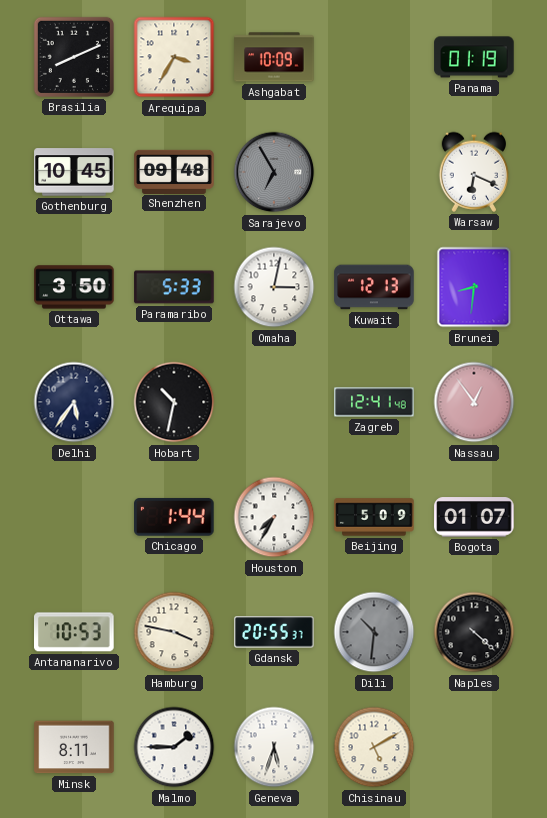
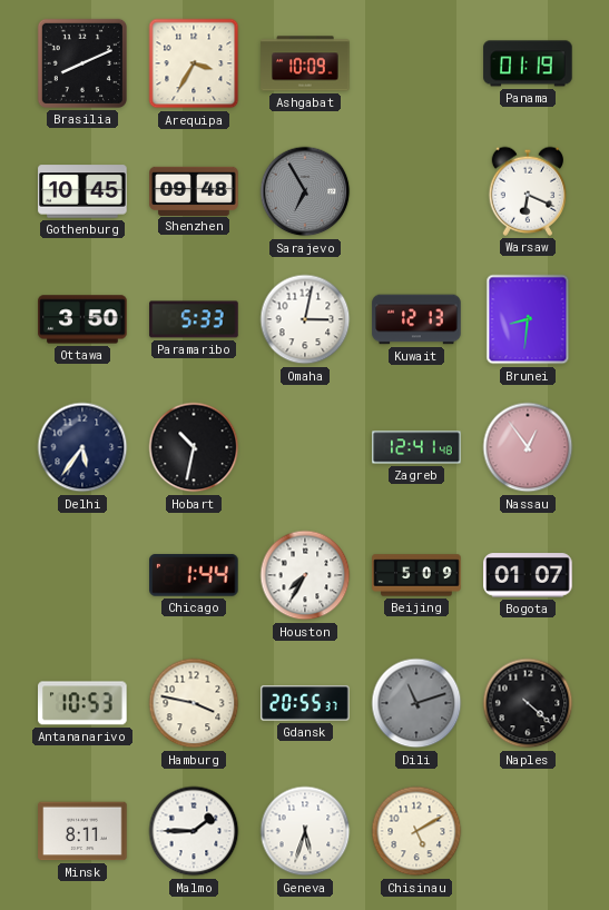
Dili: 10:31 -> 11:12
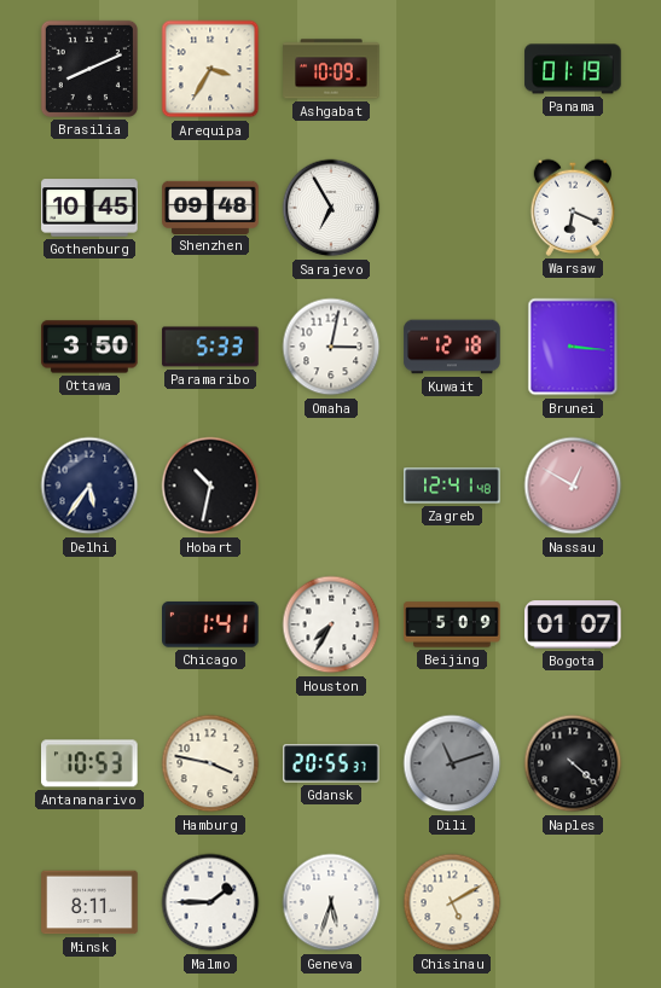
Sarajevo dial: grey -> white
Kuwait: 12:13 -> 12:18
Brunei: 8:31 -> 3:16
Nassau: 12:54 -> 12:50
Chicago: 1:44 -> 1:41
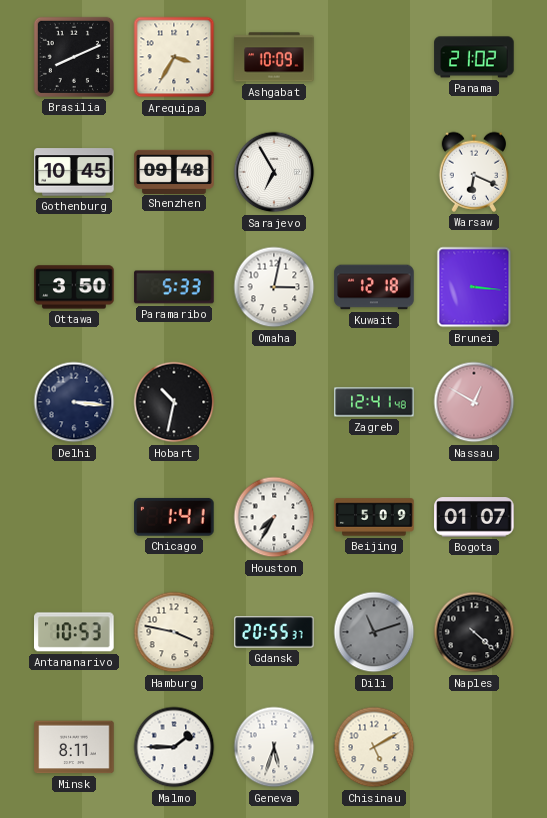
Panama: 01:19 -> 21:02
Delhi: 5:36 -> 3:16
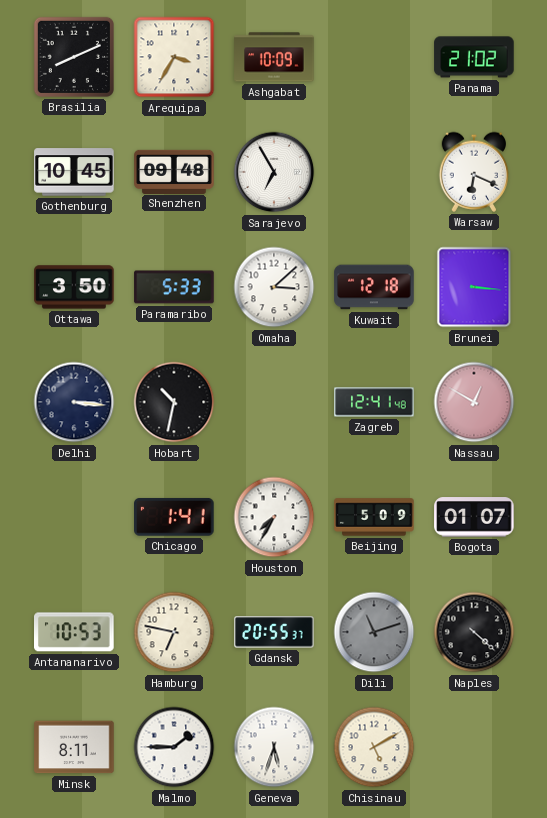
Omaha: 3:02 -> 3:08
Hamburg: 3:47 -> 6:47
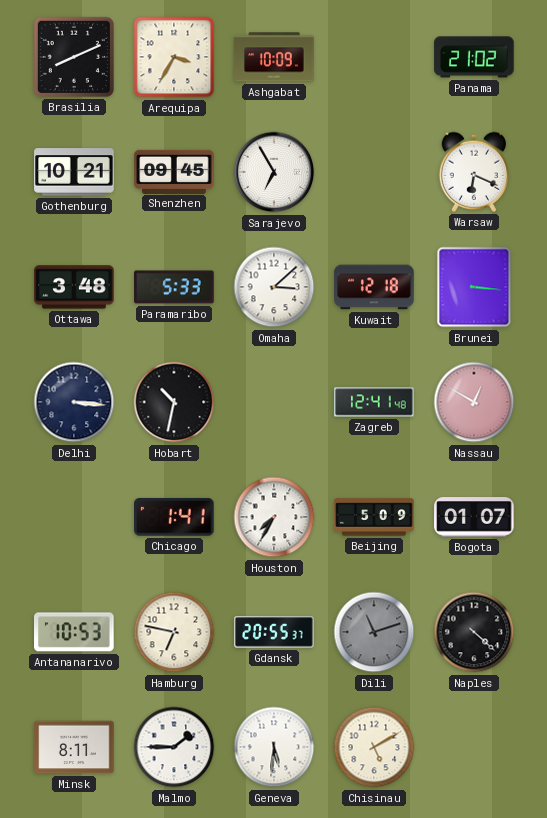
Gothenburg: 10:45 -> 10:21
Shenzhen: 09:48 -> 09:45
Ottawa: 3:50 -> 3:48
Geneva: 5:33 -> 5:31
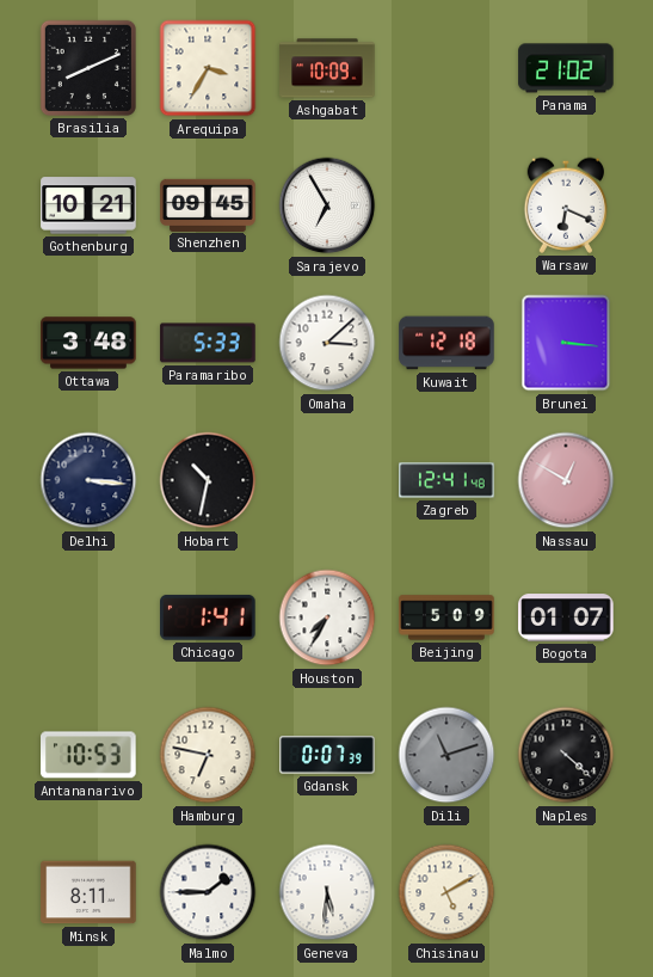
Gdansk: 20:55 -> 0:07
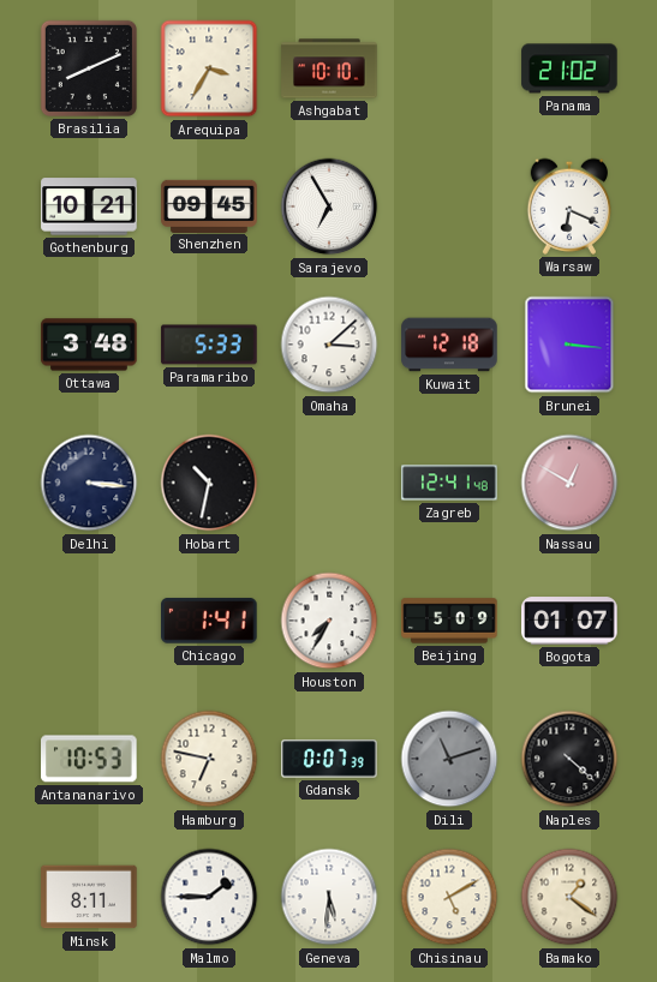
Ashgabat: 10:09 -> 10:10
Bamako: none -> 1:21
